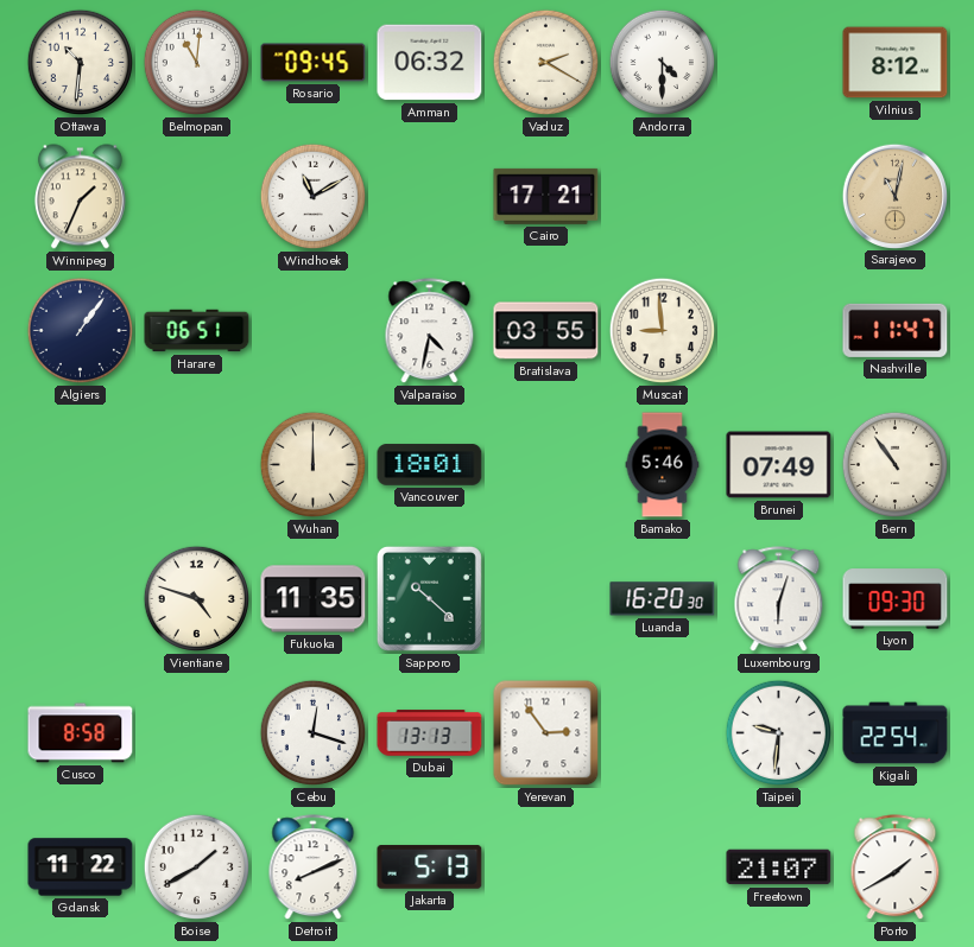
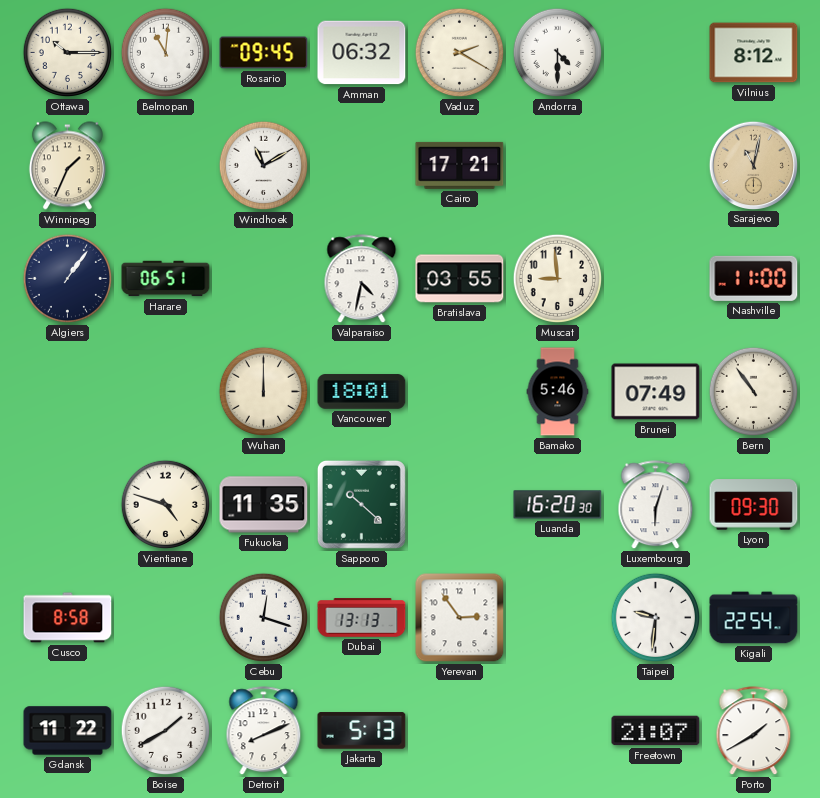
Ottawa: 10:31 -> 10:15
Nashville: 11:47 -> 11:00
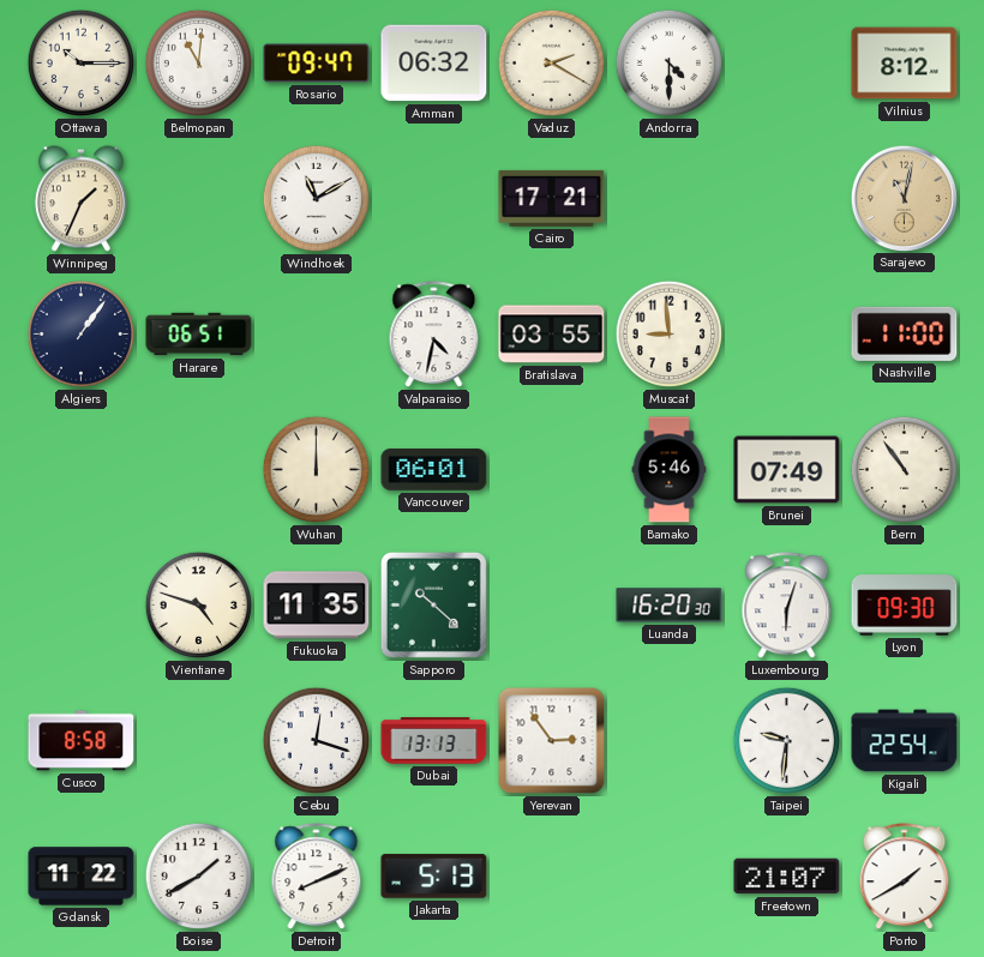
Rosario: 09:45 -> 09:47
Vancouver: 18:01 -> 06:01
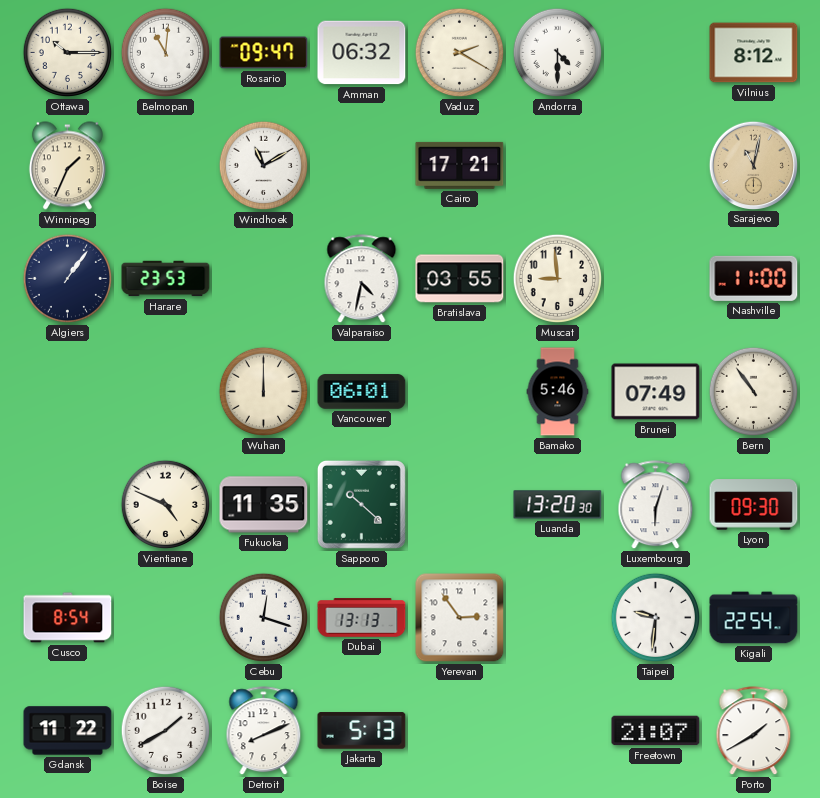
Harare: 06:51 -> 23:53
Vientiane: 4:48 -> 4:49
Luanda: 16:20 -> 13:20
Cusco: 8:58 -> 8:54
